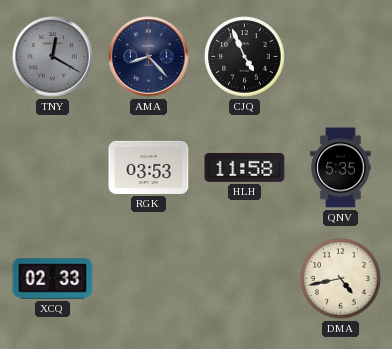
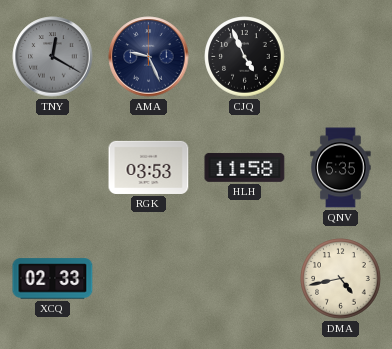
AMA: 8:23 -> 9:26
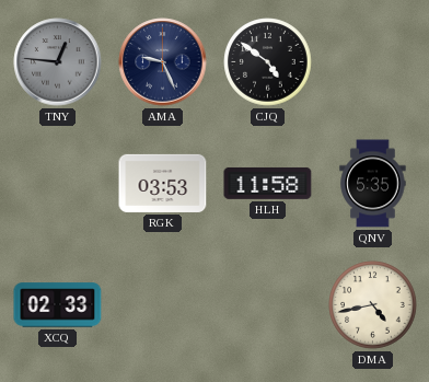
TNY: 12:20 -> 12:46
CJQ: 4:56 -> 4:51
